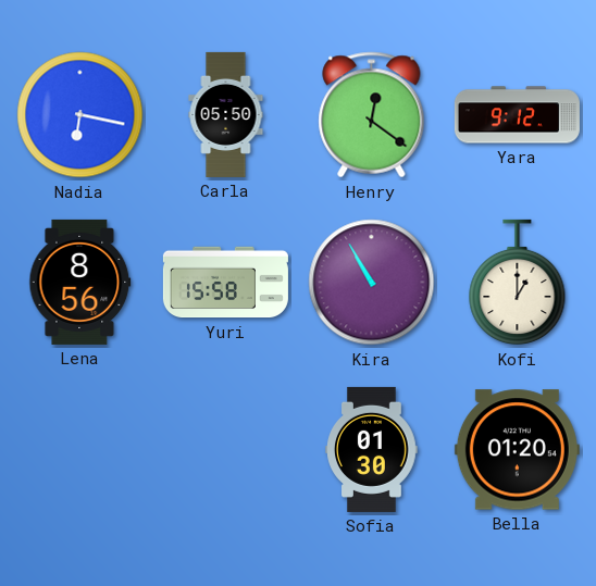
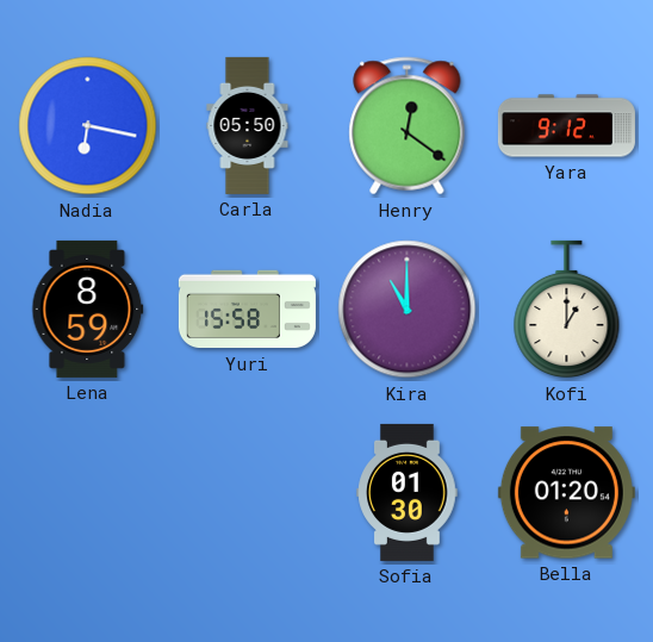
Lena: 8:56 -> 8:59
Kira: 10:55 -> 11:00
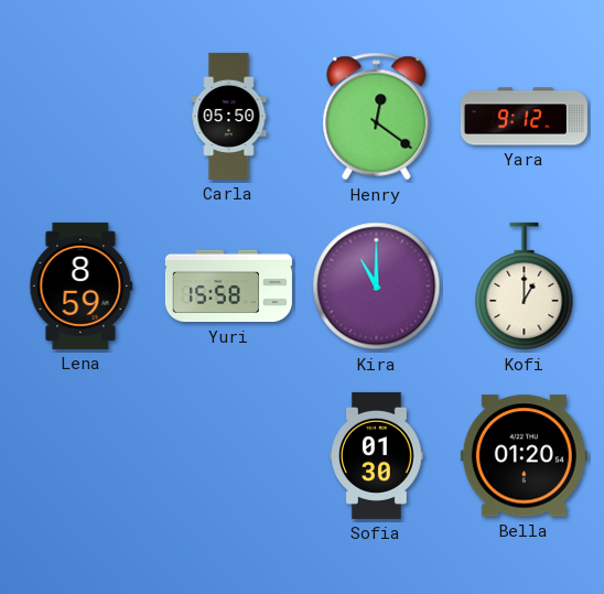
Nadia: 6:17 -> none
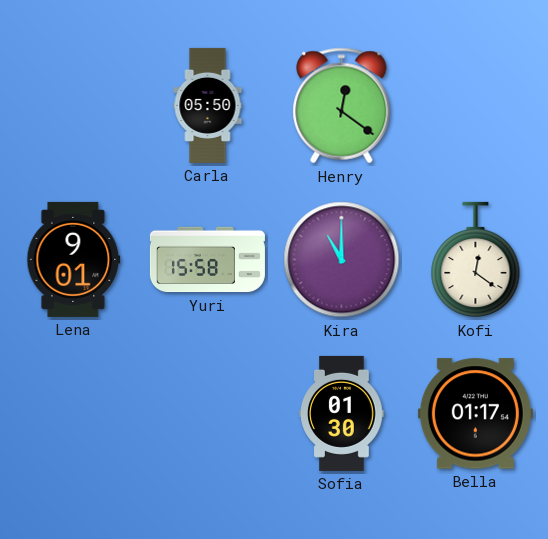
Yara: 9:12 -> none
Lena: 8:59 -> 9:01
Kofi: 1:00 -> 12:21
Bella: 01:20 -> 01:17
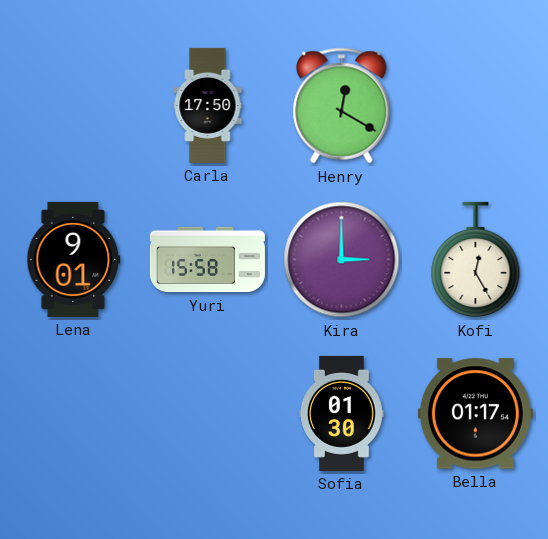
Carla: 05:50 -> 17:50
Henry: 12:21 -> 12:20
Kira: 11:00 -> 3:00
Kofi: 12:21 -> 12:25
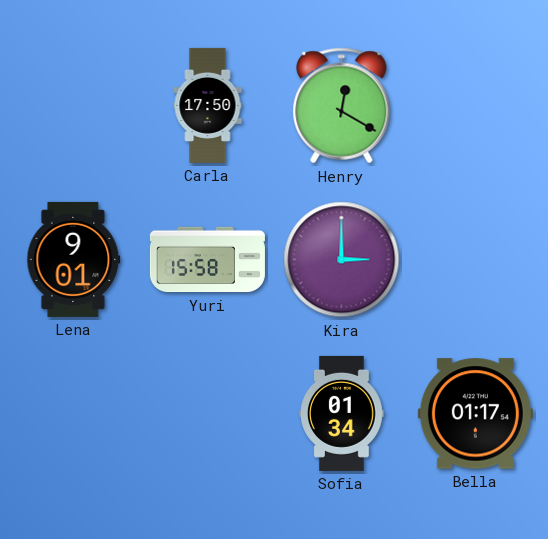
Kofi: 12:25 -> none
Sofia: 01:30 -> 01:34
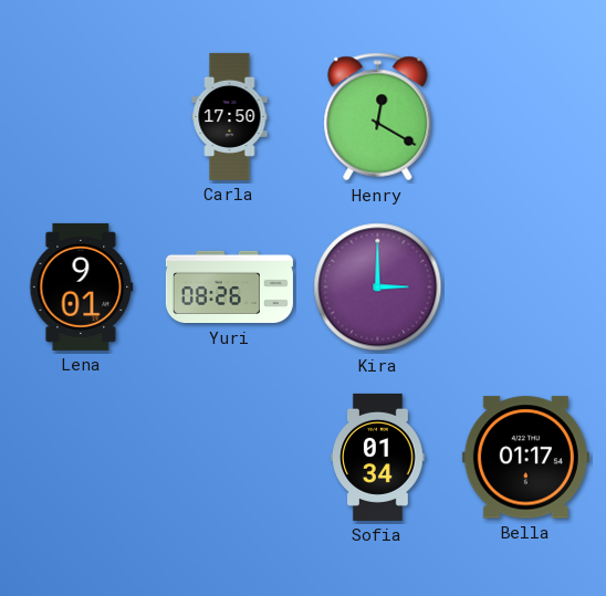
Yuri: 15:58 -> 08:26
